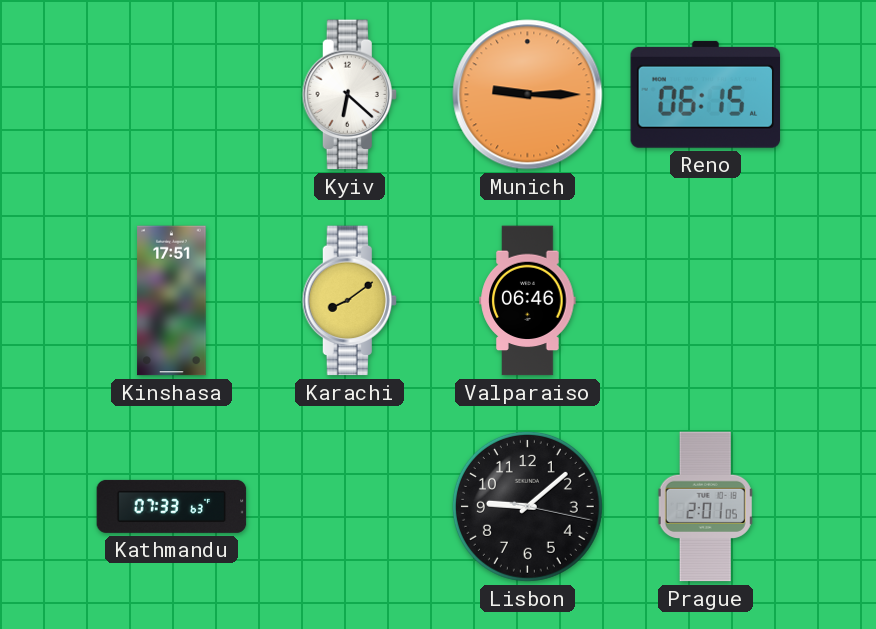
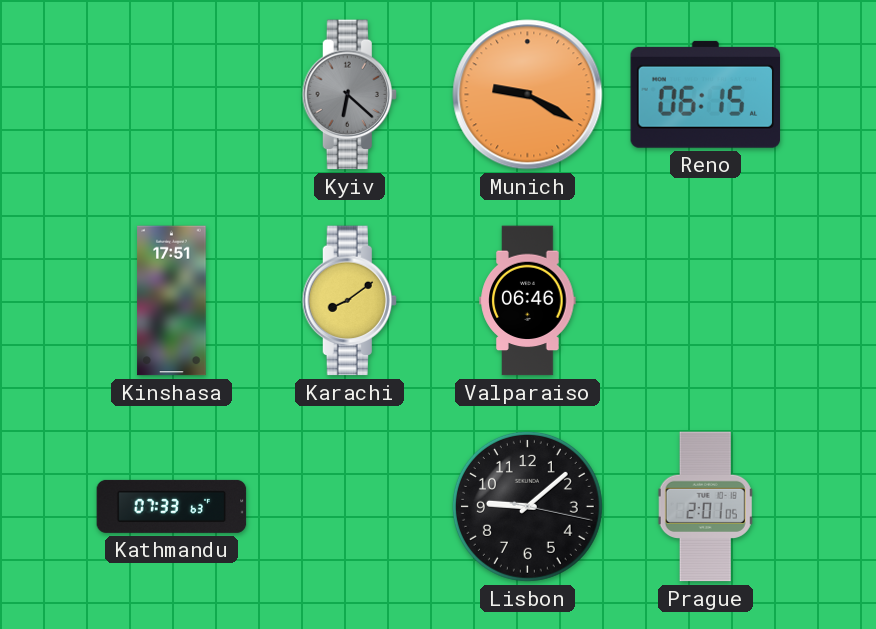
Kyiv dial: white -> grey
Munich: 9:15 -> 9:20
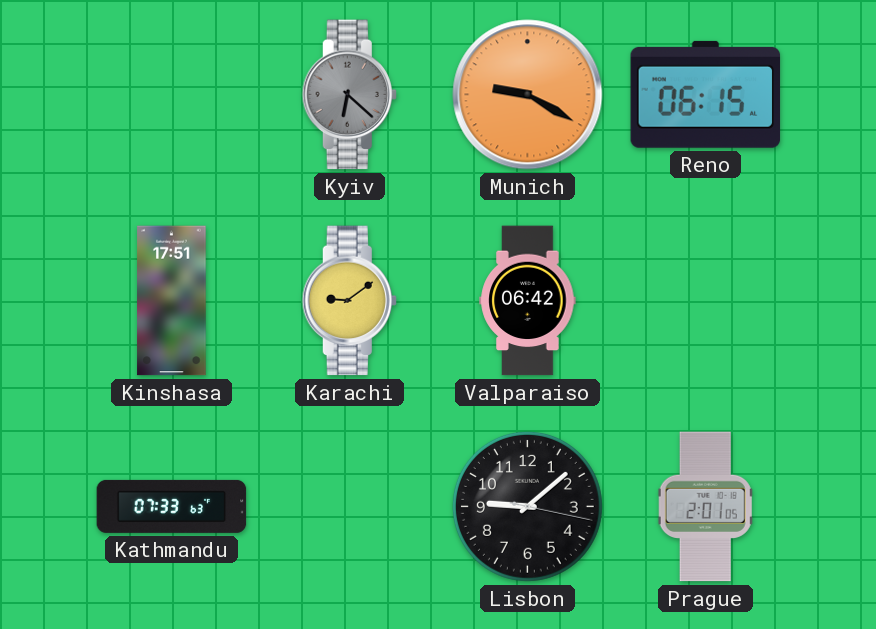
Karachi: 8:09 -> 9:09
Valparaiso: 06:46 -> 06:42
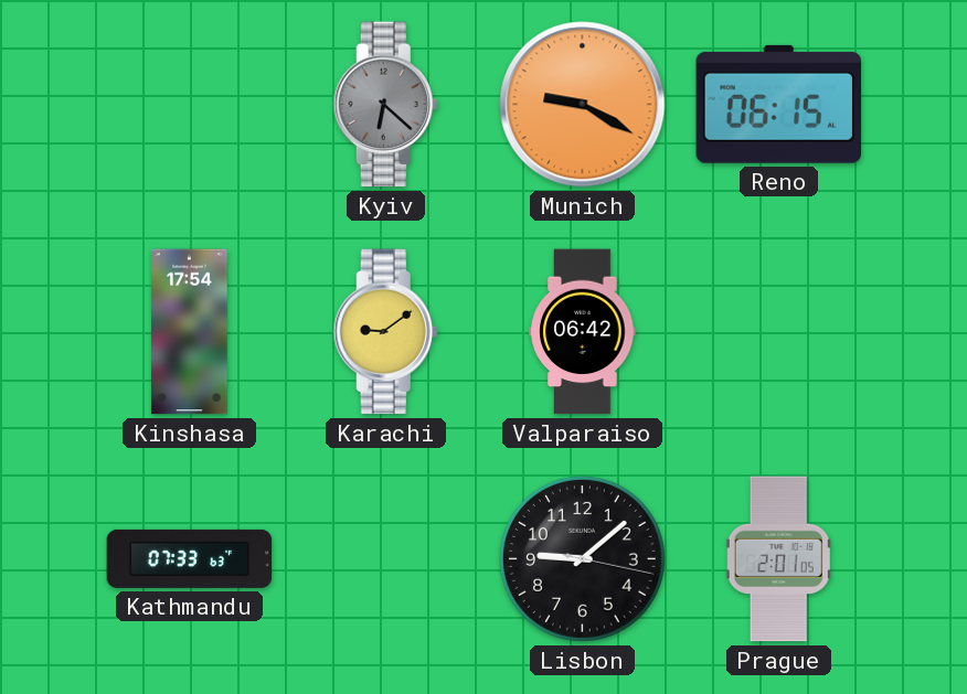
Kinshasa: 17:51 -> 17:54
